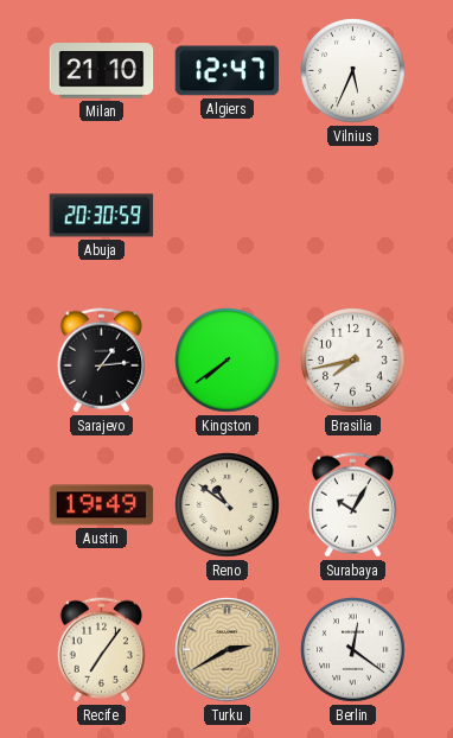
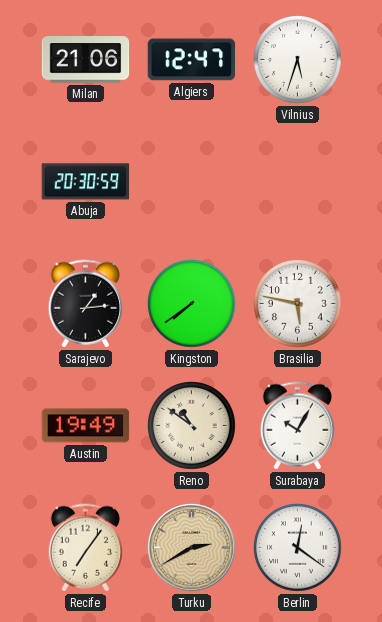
Milan: 21:10 -> 21:06
Vilnius: 5:34 -> 5:33
Brasilia: 7:43 -> 5:47
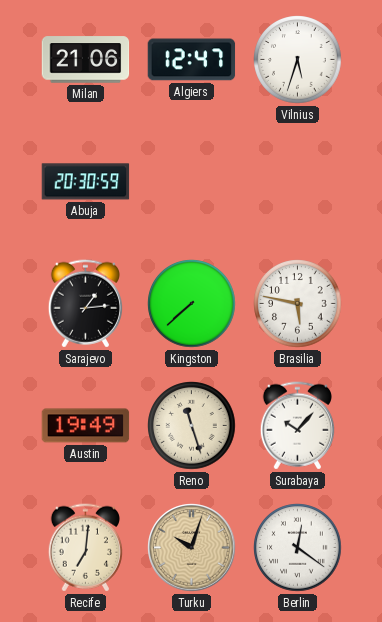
Kingston: 7:39 -> 7:38
Reno: 10:51 -> 11:27
Surabaya: 10:05 -> 10:07
Recife: 7:06 -> 7:01
Turku: 2:40 -> 10:03
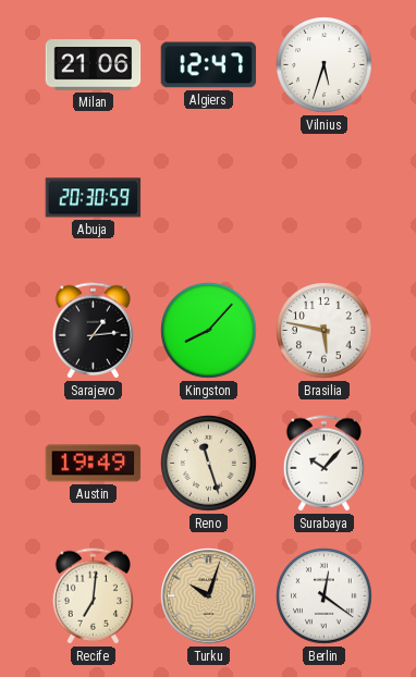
Kingston: 7:38 -> 8:07
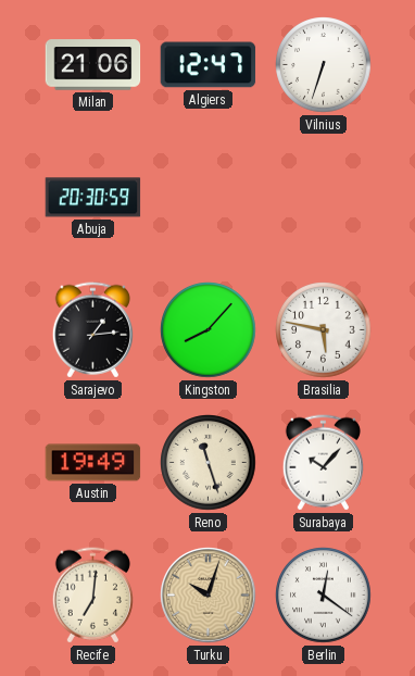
Vilnius: 5:33 -> 6:33
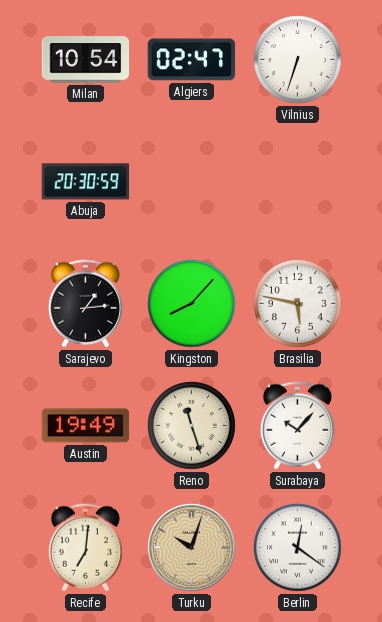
Milan: 21:06 -> 10:54
Algiers: 12:47 -> 02:47
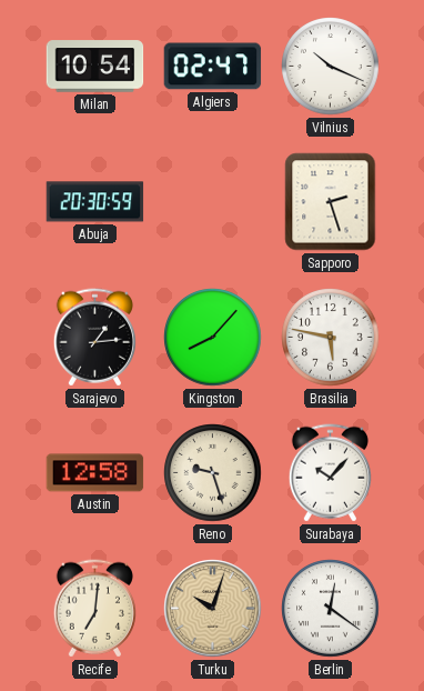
Vilnius: 6:33 -> 10:19
Sapporo: none -> 2:27
Austin: 19:49 -> 12:58
Reno: 11:27 -> 9:27
